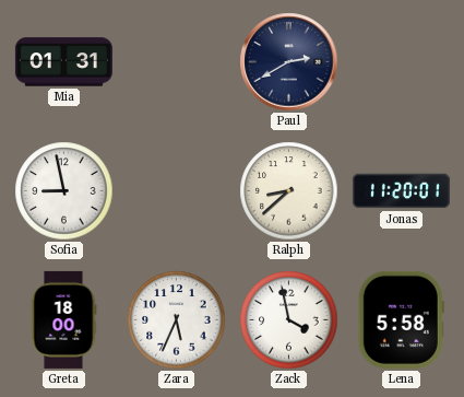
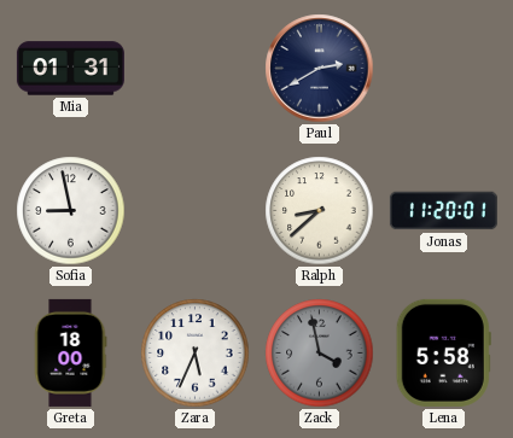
Zack dial: white -> grey
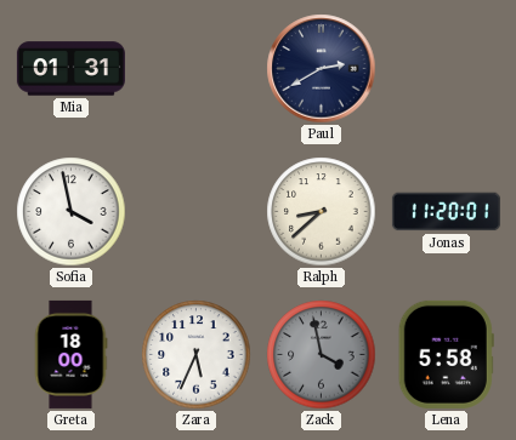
Sofia: 8:58 -> 3:58
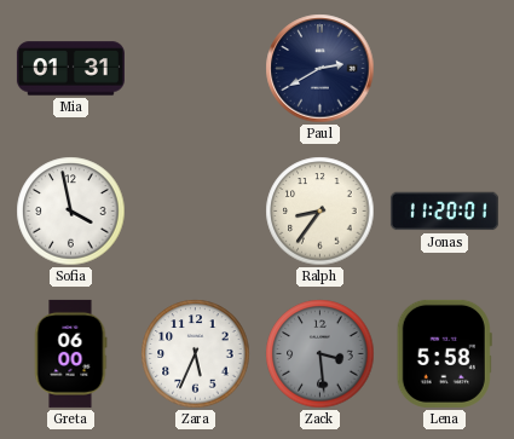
Ralph: 8:38 -> 8:36
Greta: 18:00 -> 06:00
Zack: 3:58 -> 3:29
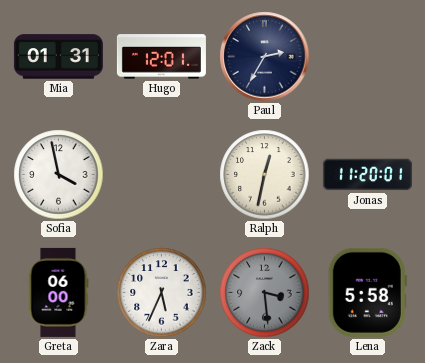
Hugo: none -> 12:01
Paul: 2:40 -> 2:35
Ralph: 8:36 -> 12:32
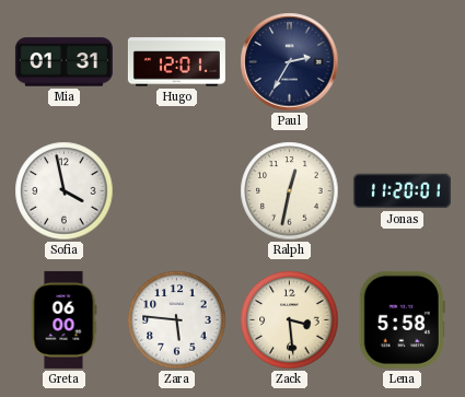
Zara: 5:34 -> 5:46
Zack dial: grey -> cream
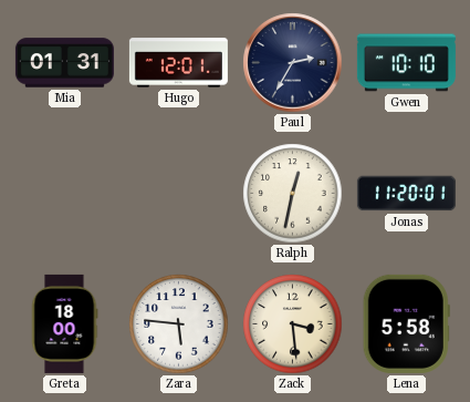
Gwen: none -> 10:10
Sofia: 3:58 -> none
Greta: 06:00 -> 18:00
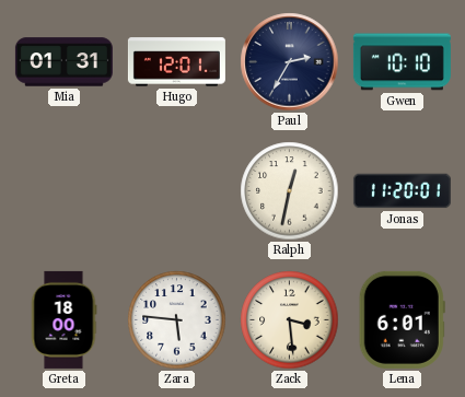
Lena: 5:58 -> 6:01
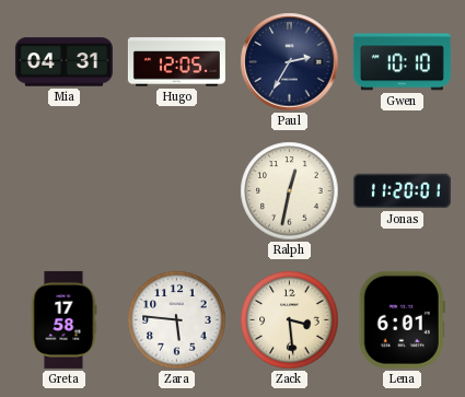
Mia: 01:31 -> 04:31
Hugo: 12:01 -> 12:05
Greta: 18:00 -> 17:58
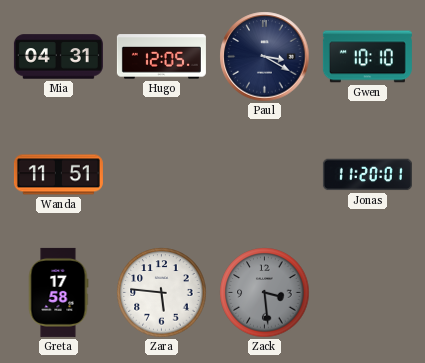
Paul: 2:35 -> 3:20
Wanda: none -> 11:51
Ralph: 12:32 -> none
Zack dial: cream -> grey
Lena: 6:01 -> none
